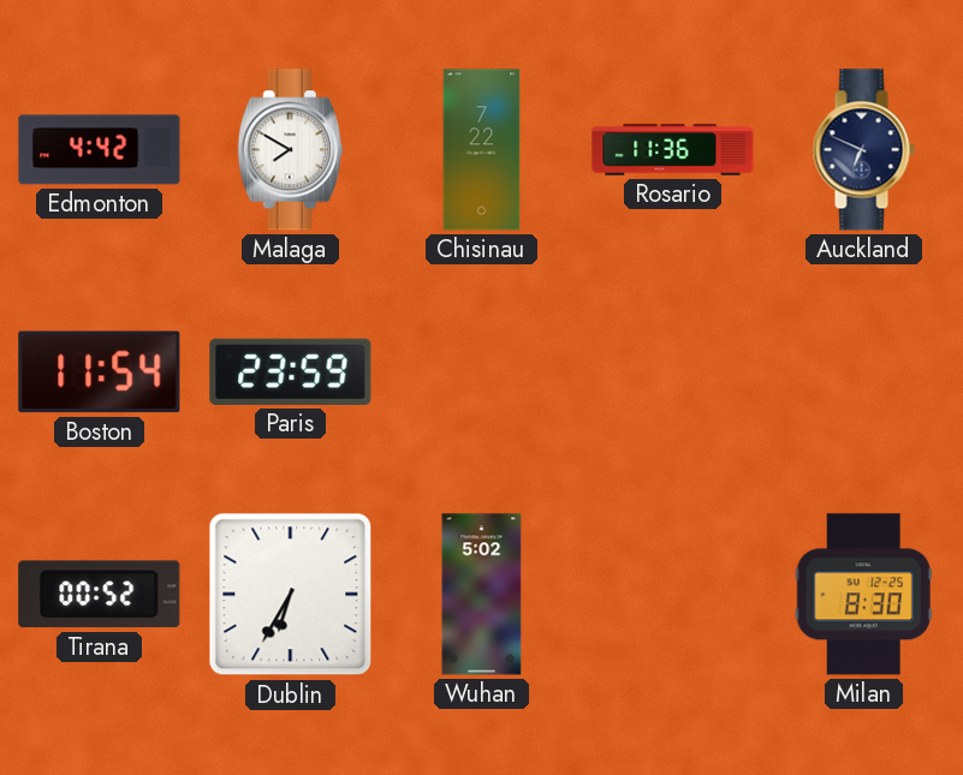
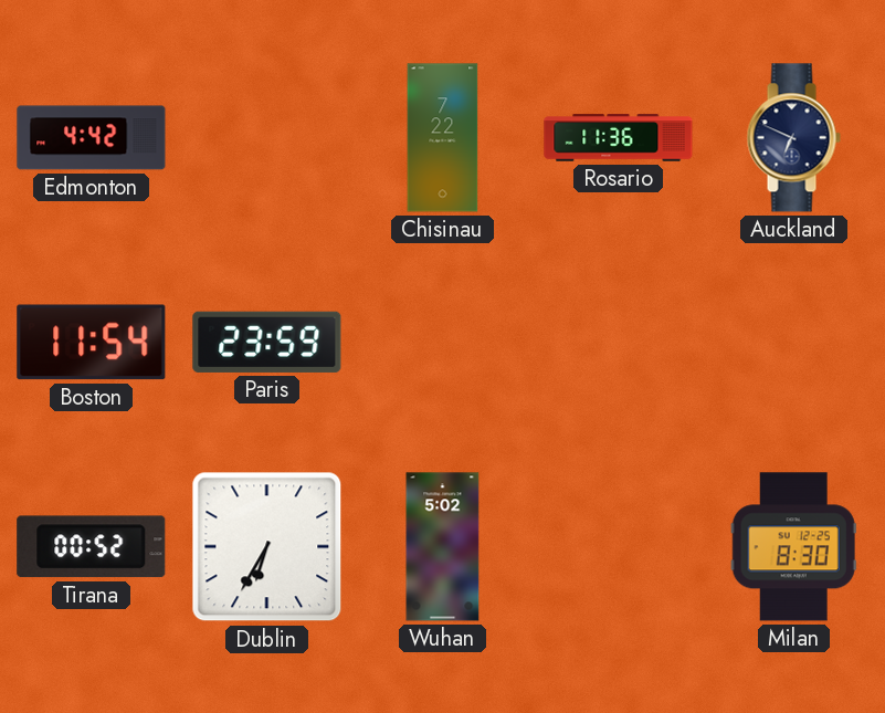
Malaga: 7:50 -> none
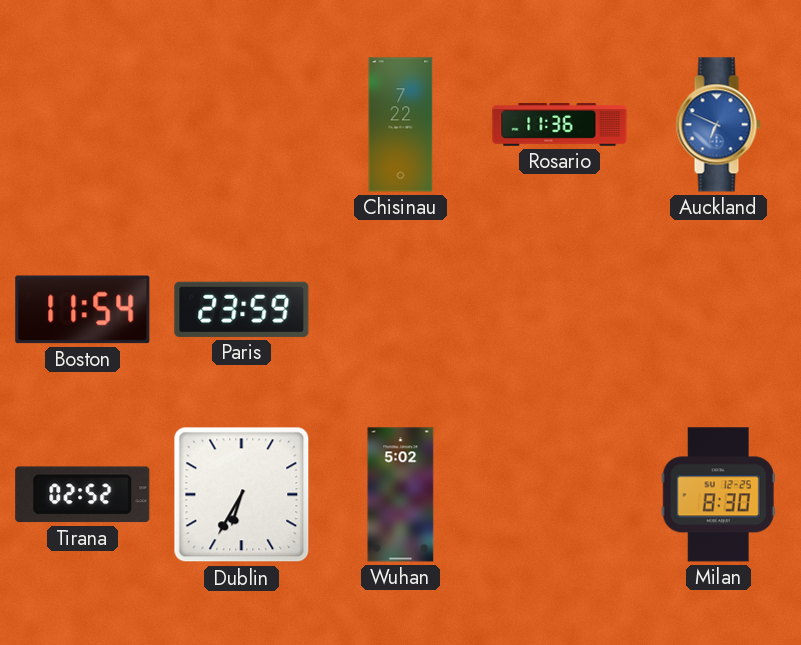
Edmonton: 4:42 -> none
Auckland dial: navy -> blue
Tirana: 00:52 -> 02:52
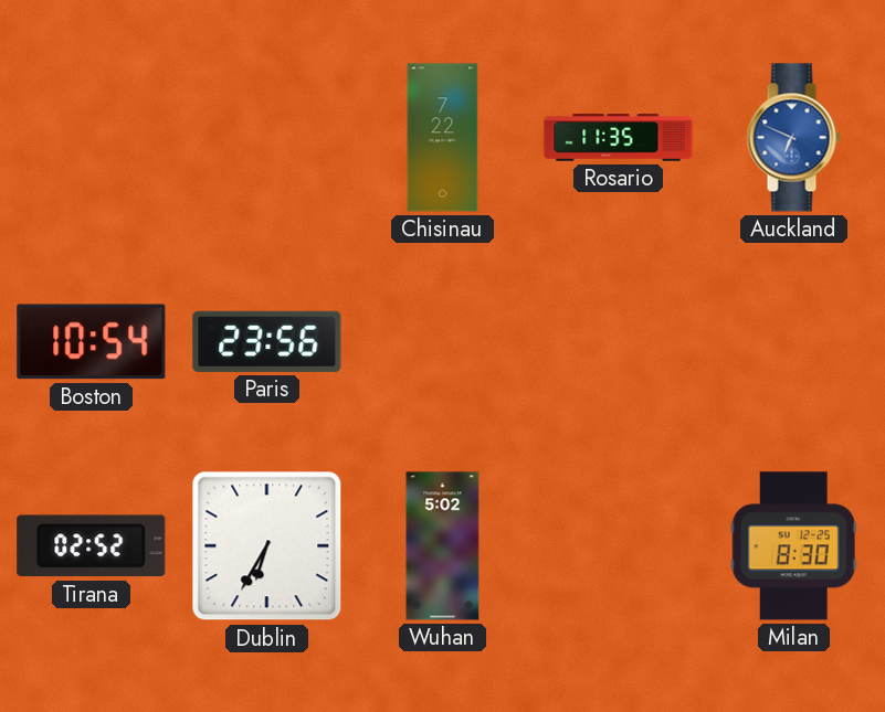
Rosario: 11:36 -> 11:35
Boston: 11:54 -> 10:54
Paris: 23:59 -> 23:56
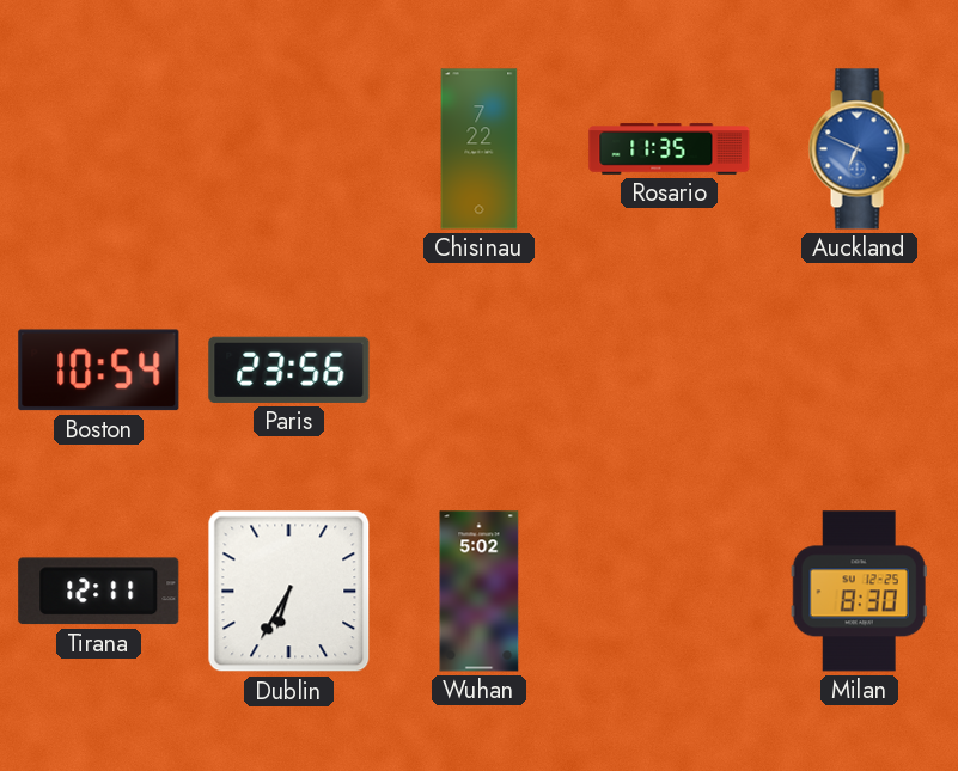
Tirana: 02:52 -> 12:11
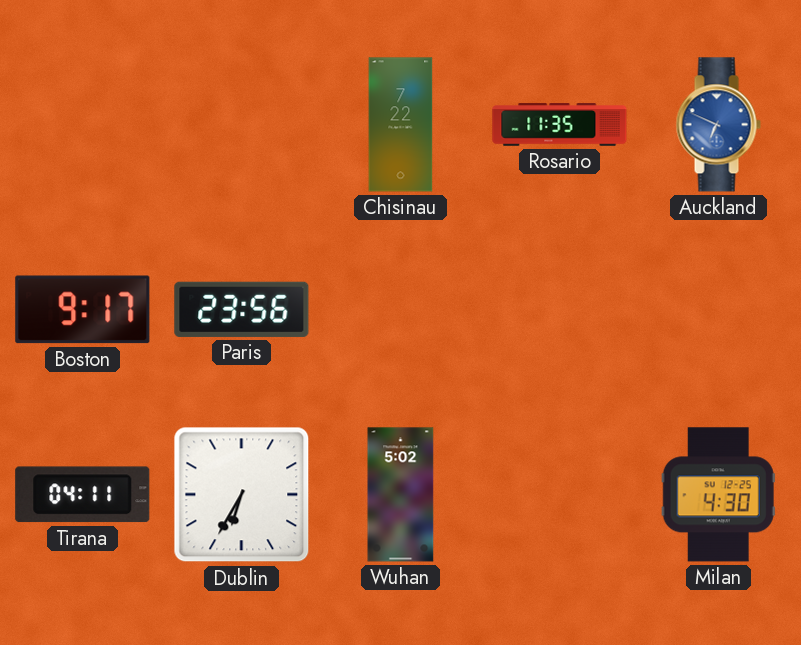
Boston: 10:54 -> 9:17
Tirana: 12:11 -> 04:11
Milan: 8:30 -> 4:30
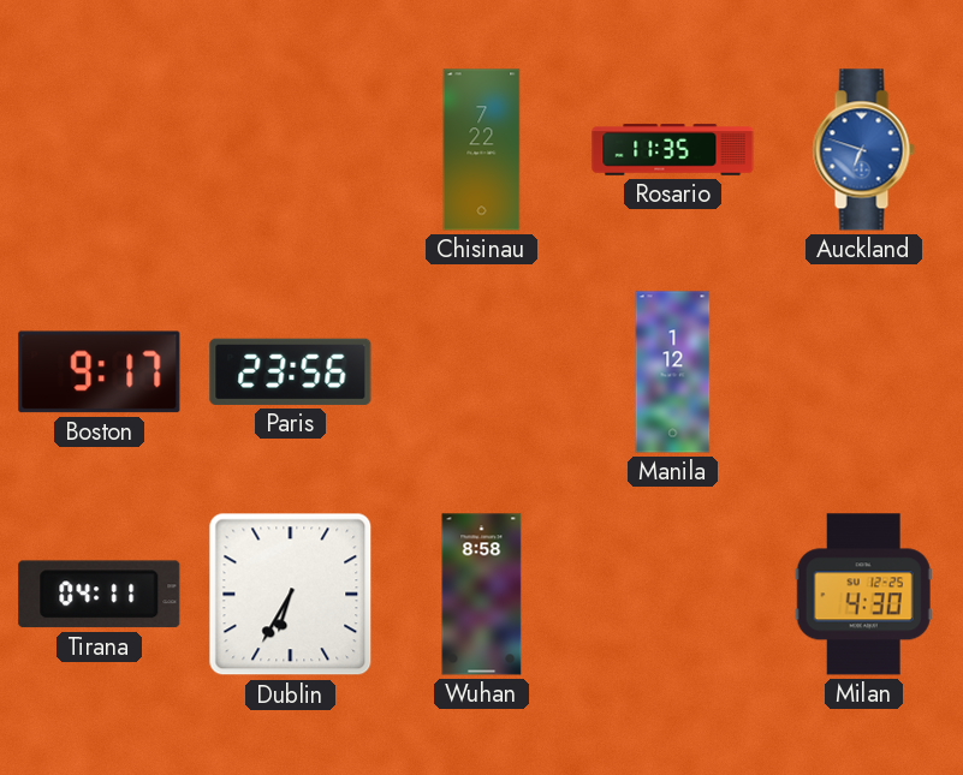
Auckland: 6:49 -> 6:48
Manila: none -> 1:12
Wuhan: 5:02 -> 8:58
